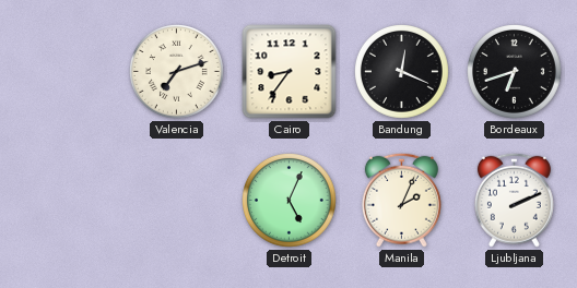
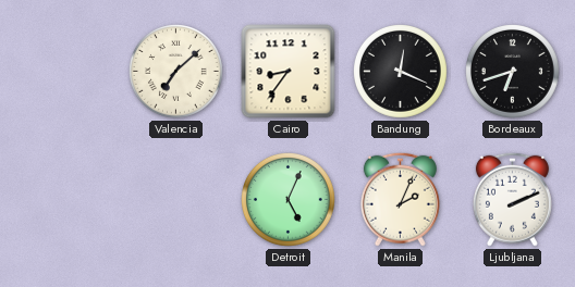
Valencia: 7:12 -> 7:08
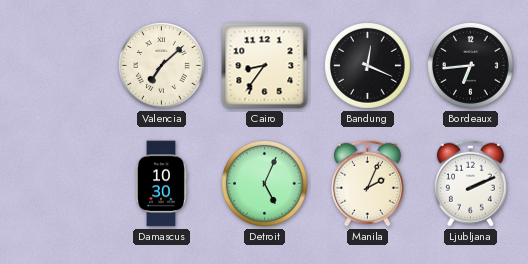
Bordeaux: 6:42 -> 6:44
Damascus: none -> 10:30
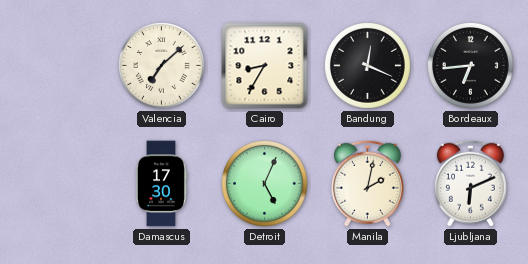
Cairo: 8:36 -> 8:35
Damascus: 10:30 -> 17:30
Manila: 2:04 -> 2:02
Ljubljana: 2:11 -> 6:11
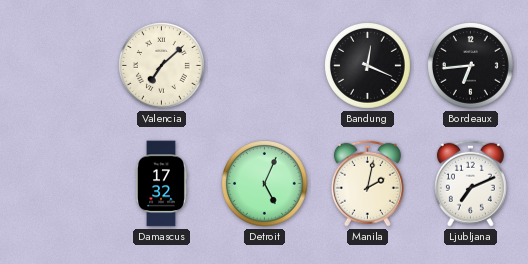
Cairo: 8:35 -> none
Damascus: 17:30 -> 17:32
Ljubljana: 6:11 -> 7:11
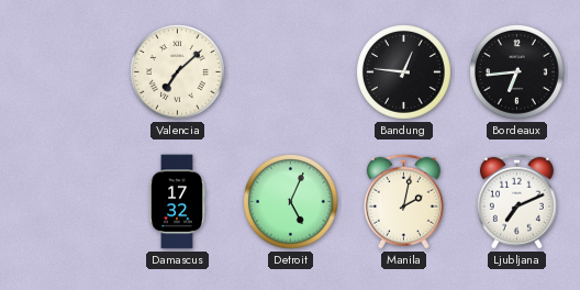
Bandung: 12:19 -> 12:46
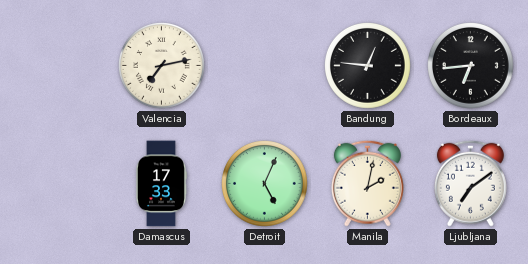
Valencia: 7:08 -> 7:13
Damascus: 17:32 -> 17:33
Ljubljana: 7:11 -> 7:09
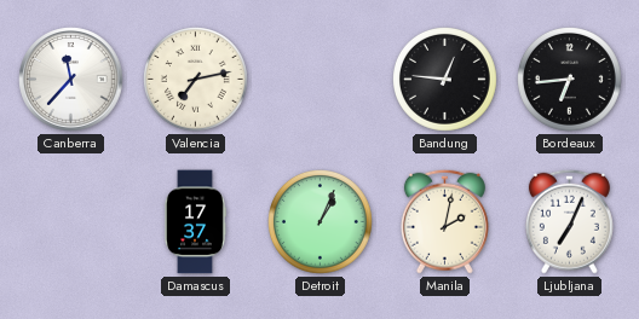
Canberra: none -> 11:37
Damascus: 17:33 -> 17:37
Detroit: 5:04 -> 1:04
Ljubljana: 7:09 -> 7:04
